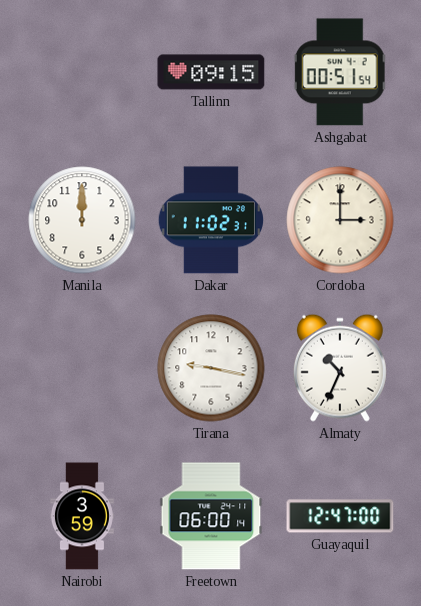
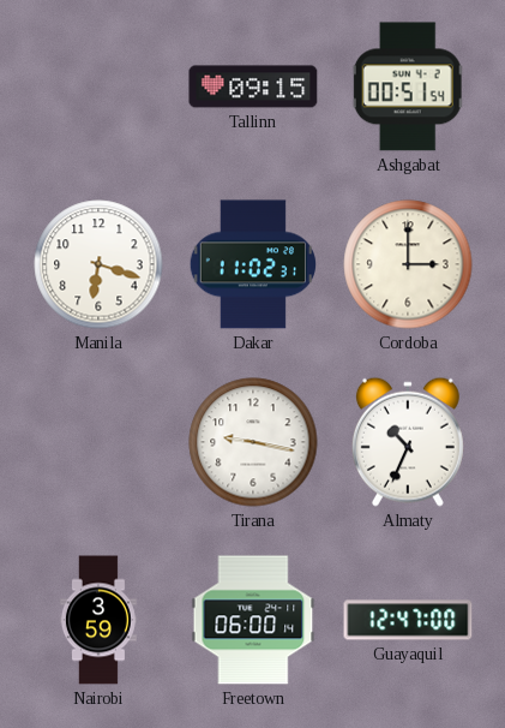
Manila: 12:00 -> 6:18
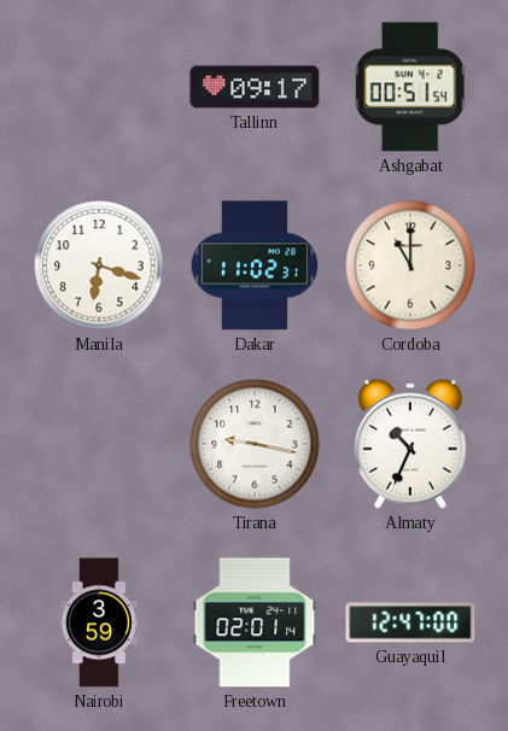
Tallinn: 09:15 -> 09:17
Cordoba: 3:00 -> 11:00
Freetown: 06:00 -> 02:01
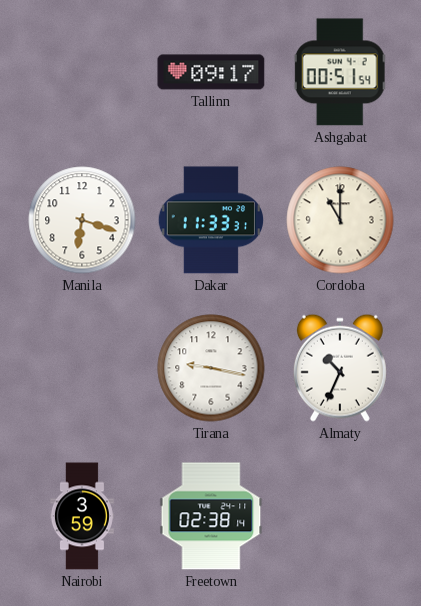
Dakar: 11:02 -> 11:33
Freetown: 02:01 -> 02:38
Guayaquil: 12:47 -> none
